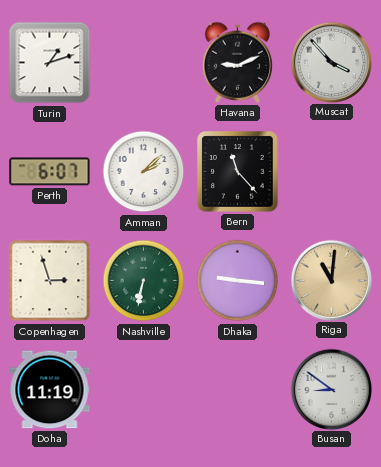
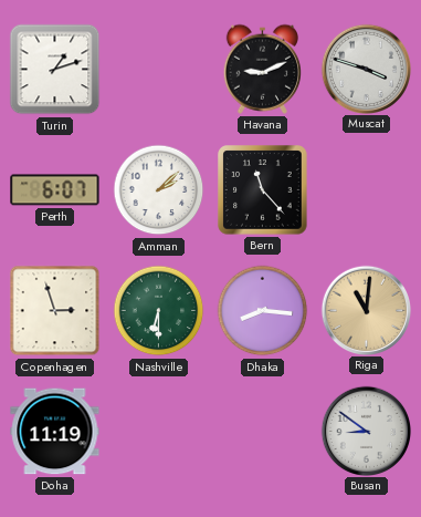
Muscat: 3:53 -> 3:48
Nashville: 6:32 -> 6:30
Dhaka: 9:16 -> 8:16
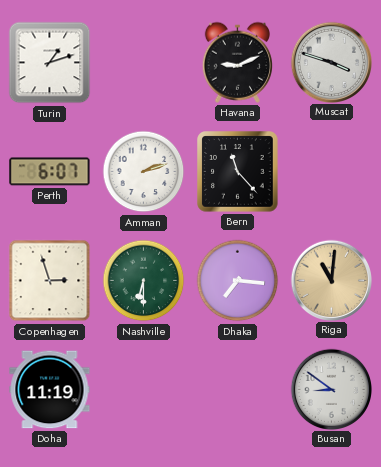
Amman: 2:08 -> 2:12
Dhaka: 8:16 -> 7:16
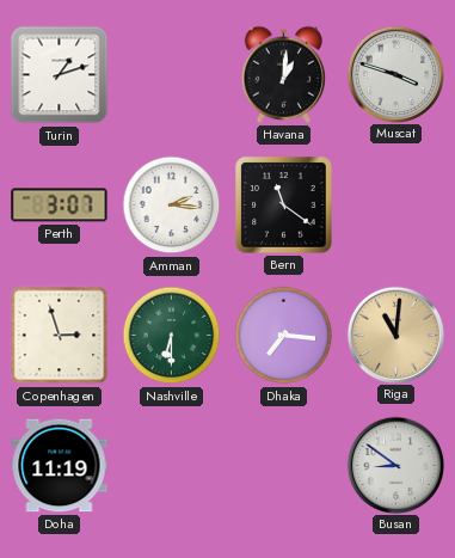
Havana: 9:11 -> 1:01
Perth: 6:07 -> 3:07
Amman: 2:12 -> 2:16
Bern: 11:23 -> 11:21
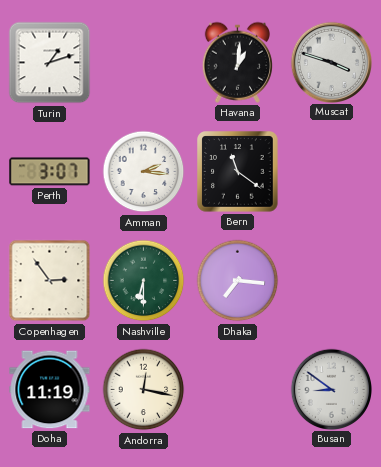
Copenhagen: 2:57 -> 2:54
Riga: 11:01 -> none
Andorra: none -> 12:17
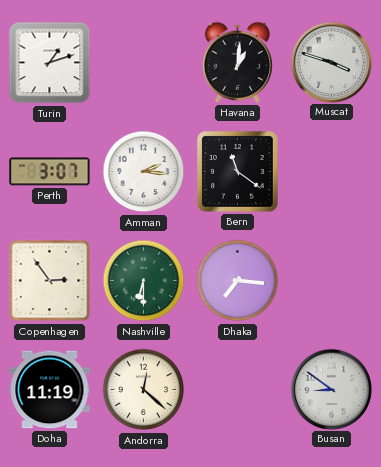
Andorra: 12:17 -> 12:22
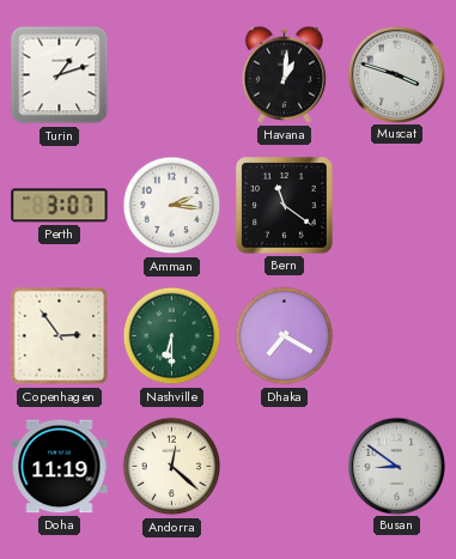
Dhaka: 7:16 -> 7:20
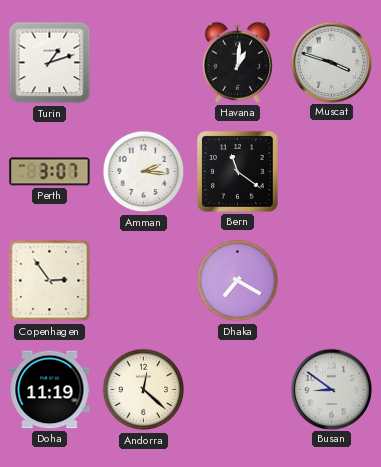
Nashville: 6:30 -> none
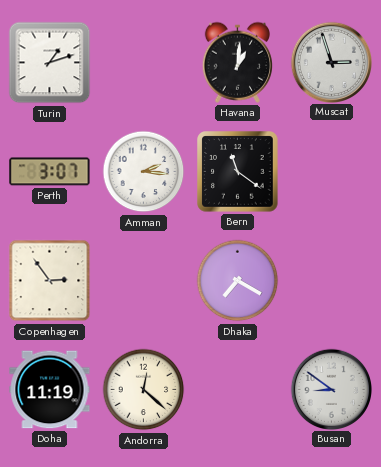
Muscat: 3:48 -> 2:57
